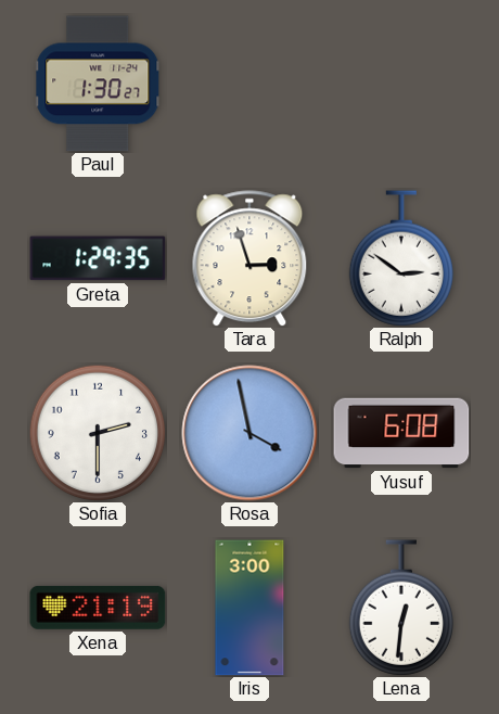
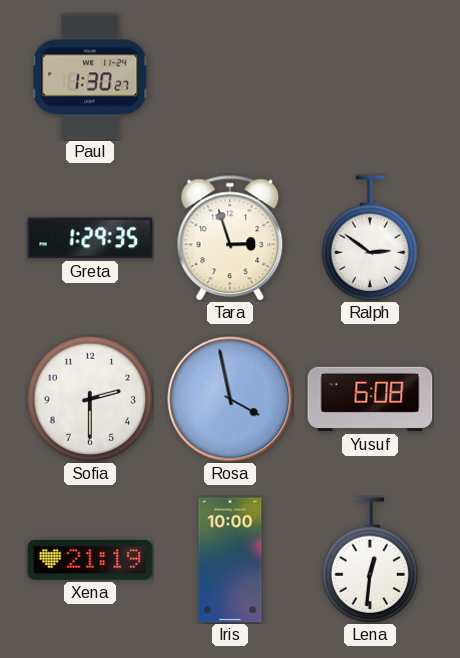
Iris: 3:00 -> 10:00
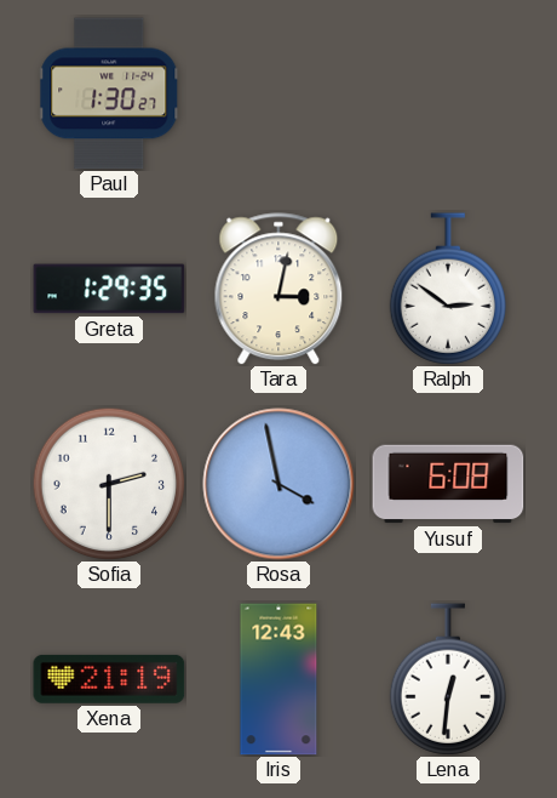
Tara: 2:57 -> 3:02
Iris: 10:00 -> 12:43
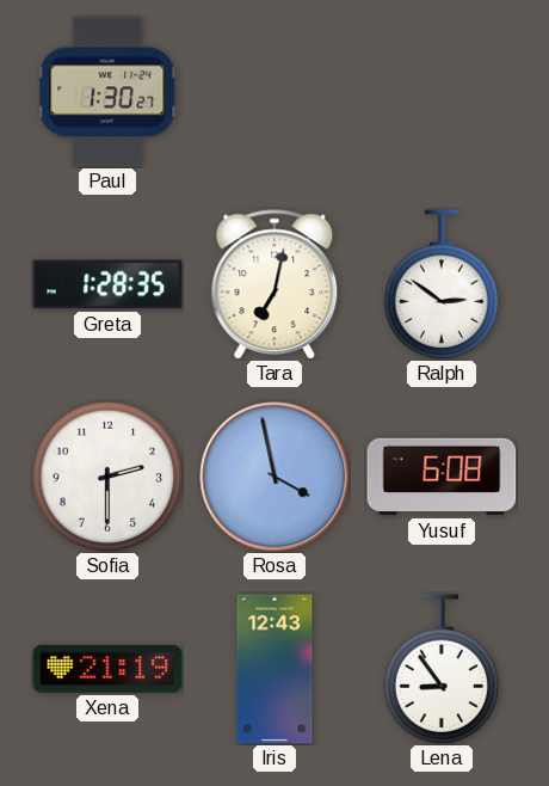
Greta: 1:29 -> 1:28
Tara: 3:02 -> 7:02
Lena: 12:31 -> 8:54
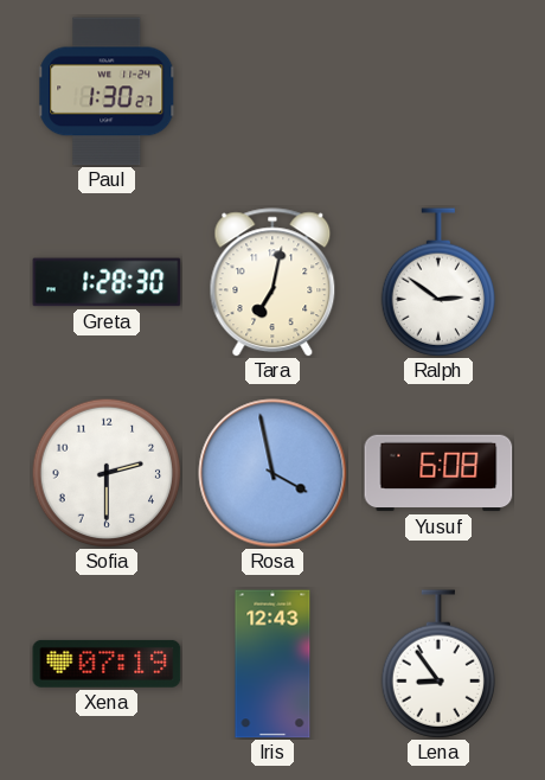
Greta: 1:28:35 -> 1:28:30
Xena: 21:19 -> 07:19
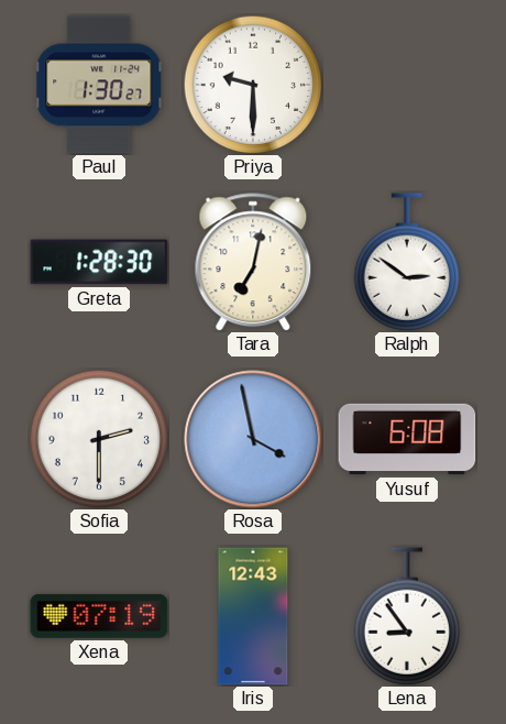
Priya: none -> 9:30
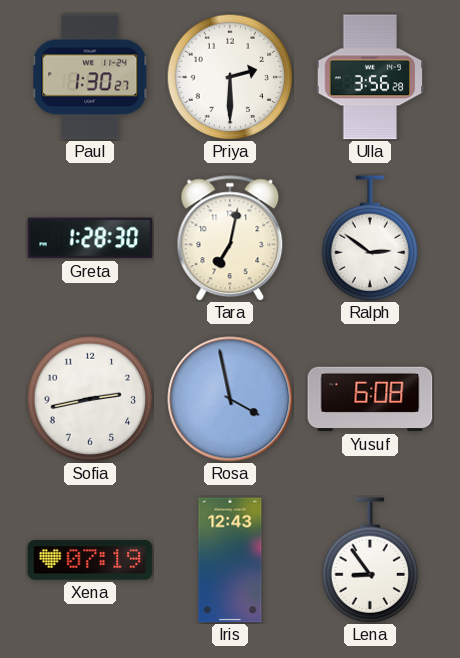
Priya: 9:30 -> 2:30
Ulla: none -> 3:56
Sofia: 2:30 -> 2:43
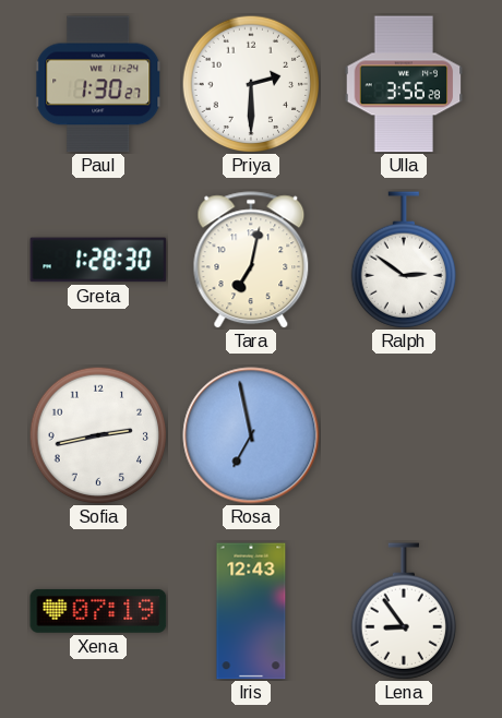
Rosa: 3:58 -> 6:58
Yusuf: 6:08 -> none
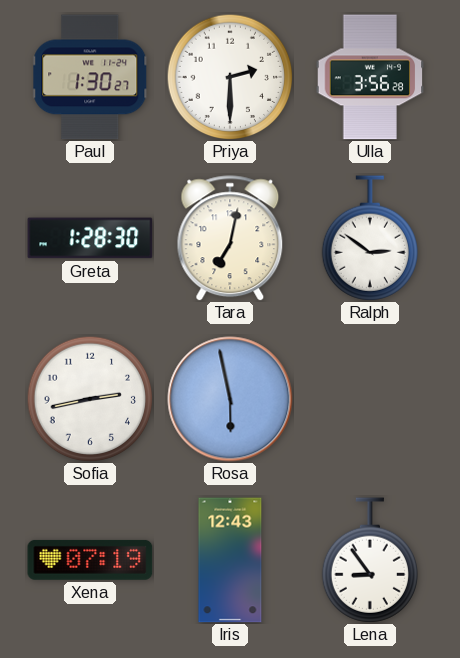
Rosa: 6:58 -> 5:58
